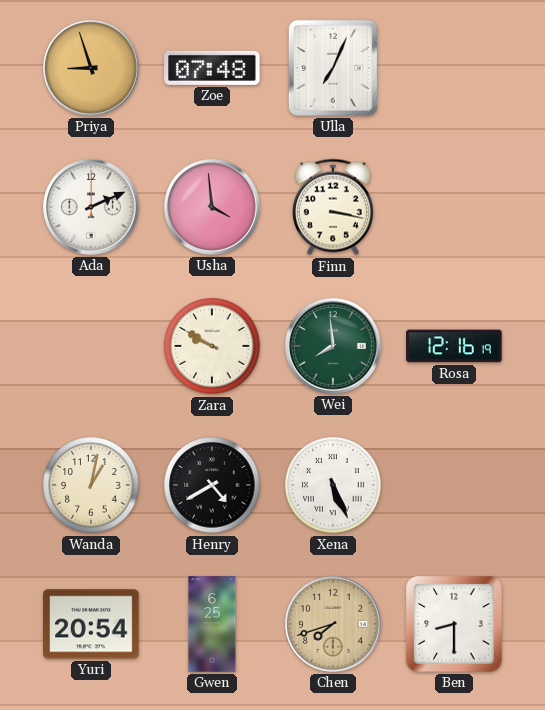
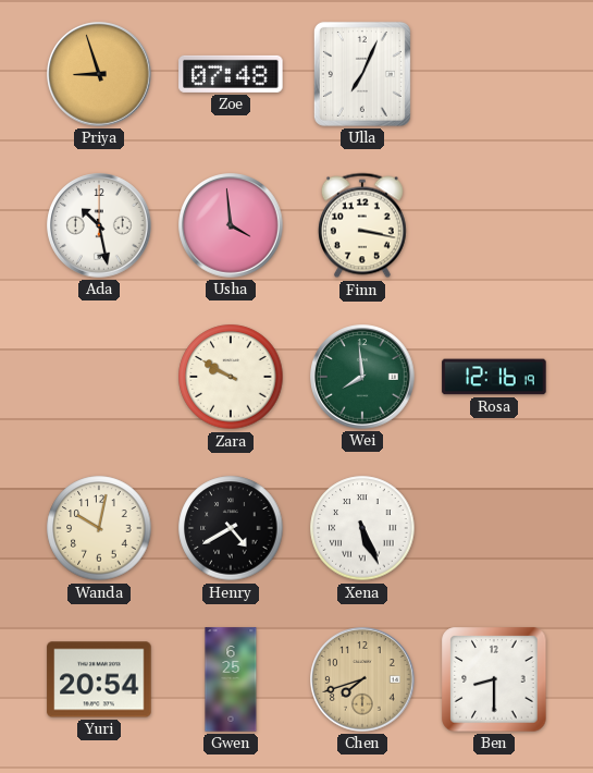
Ada: 2:11 -> 10:28
Wanda: 1:02 -> 10:02
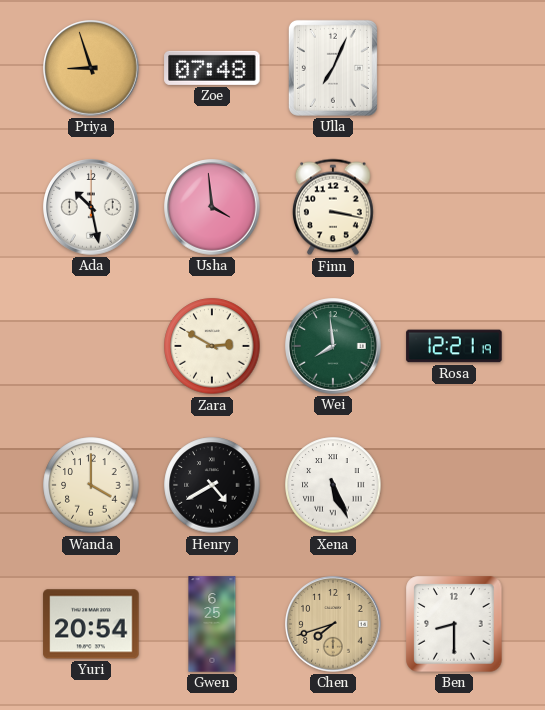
Zara: 9:50 -> 2:50
Rosa: 12:16 -> 12:21
Wanda: 10:02 -> 4:00
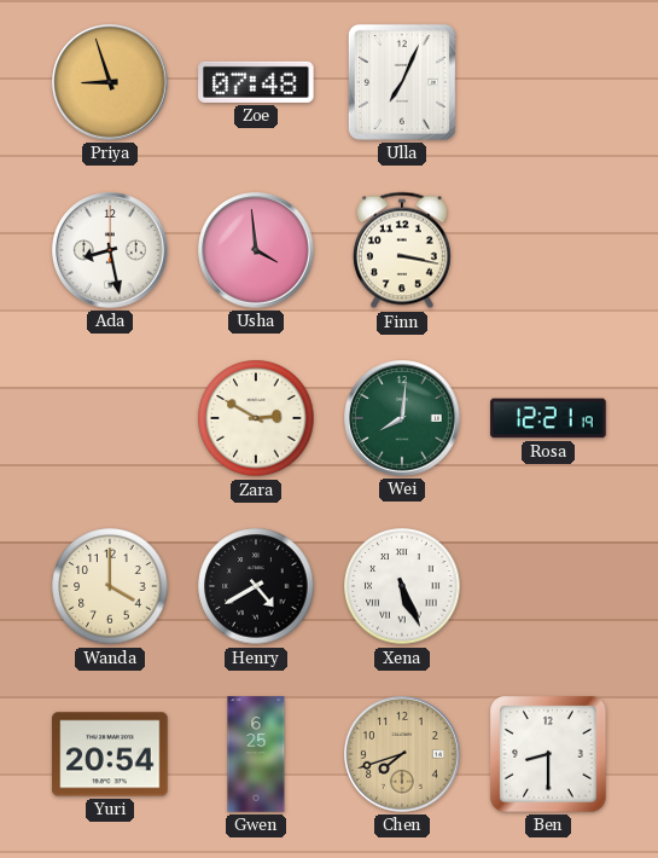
Ada: 10:28 -> 8:28
Wei: 7:59 -> 8:01
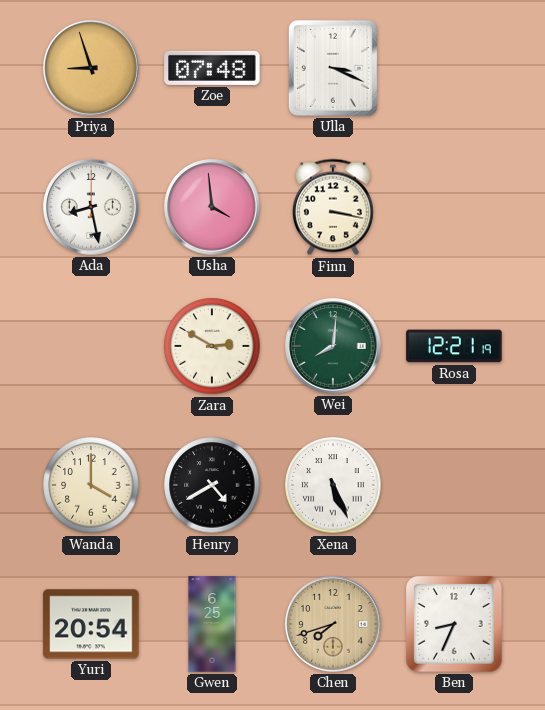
Ulla: 7:04 -> 3:19
Ben: 8:30 -> 8:34
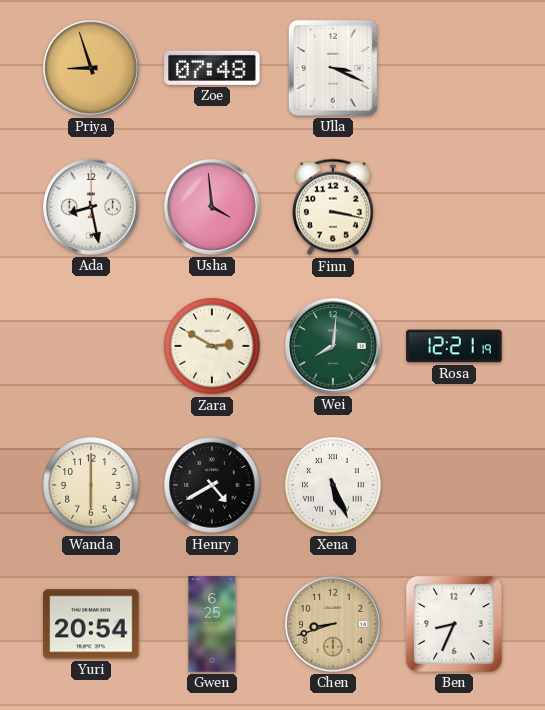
Wanda: 4:00 -> 6:00
Chen: 7:42 -> 8:42
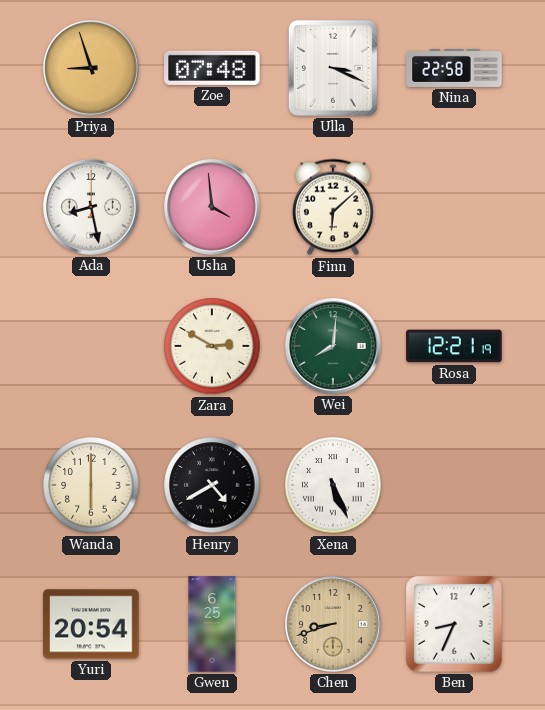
Nina: none -> 22:58
Finn: 3:17 -> 6:08
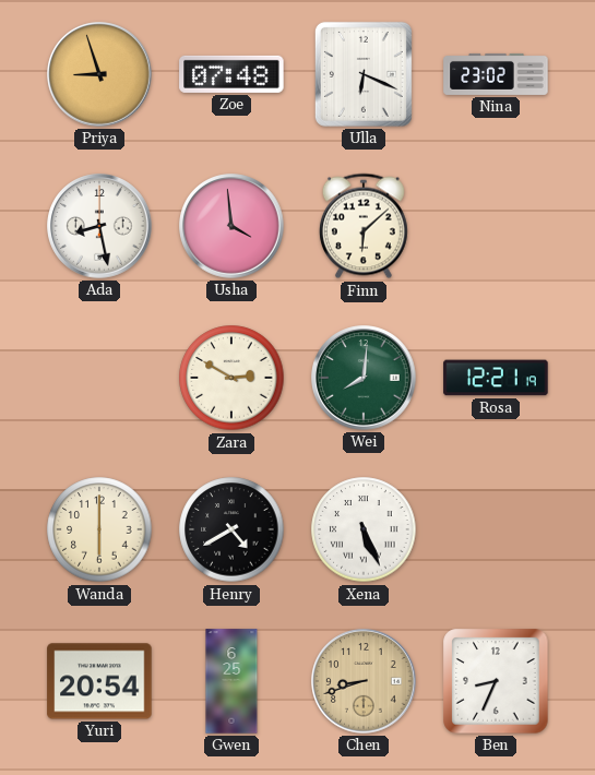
Ulla: 3:19 -> 6:19
Nina: 22:58 -> 23:02
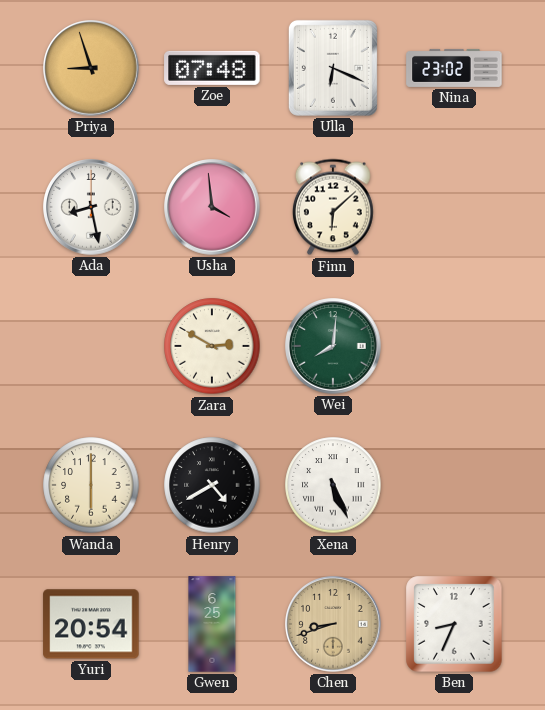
Rosa: 12:21 -> none
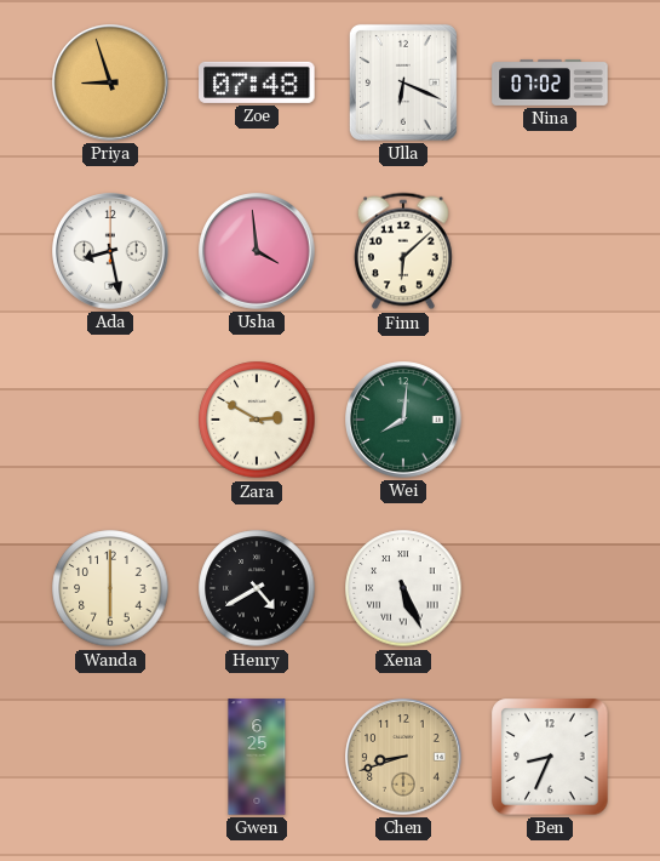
Nina: 23:02 -> 07:02
Yuri: 20:54 -> none
